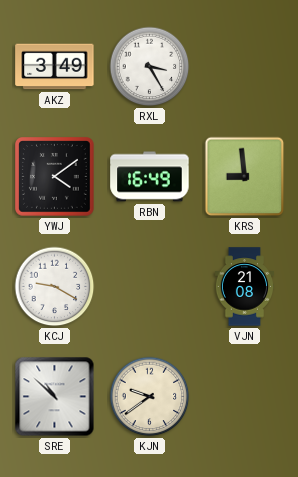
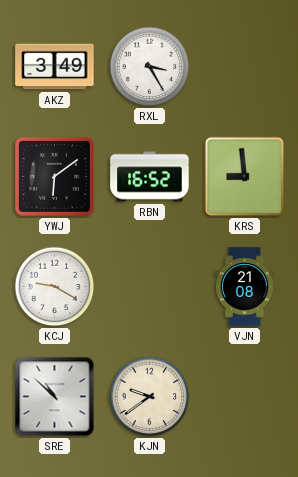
YWJ: 4:09 -> 6:09
RBN: 16:49 -> 16:52
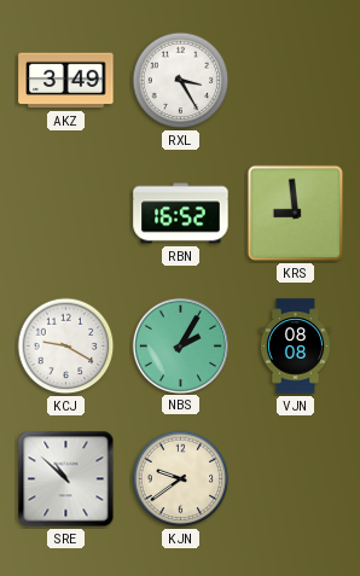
YWJ: 6:09 -> none
NBS: none -> 2:05
VJN: 21:08 -> 08:08
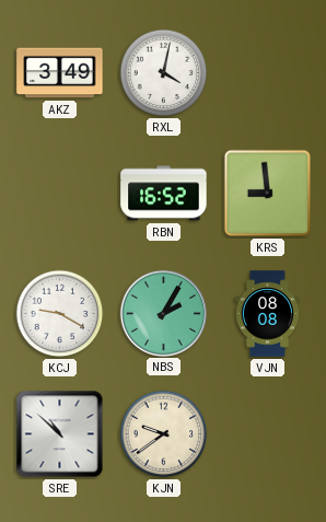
RXL: 3:25 -> 4:02
